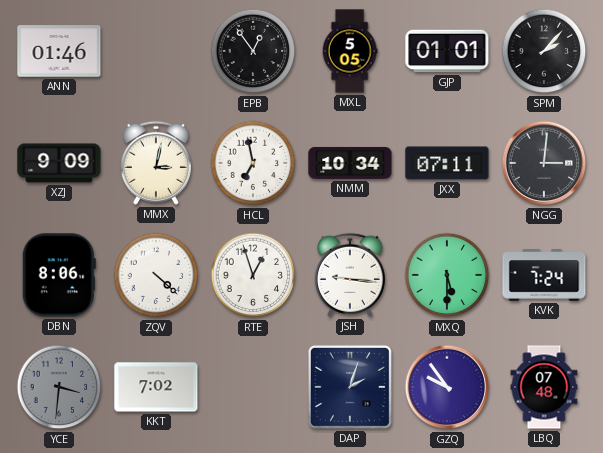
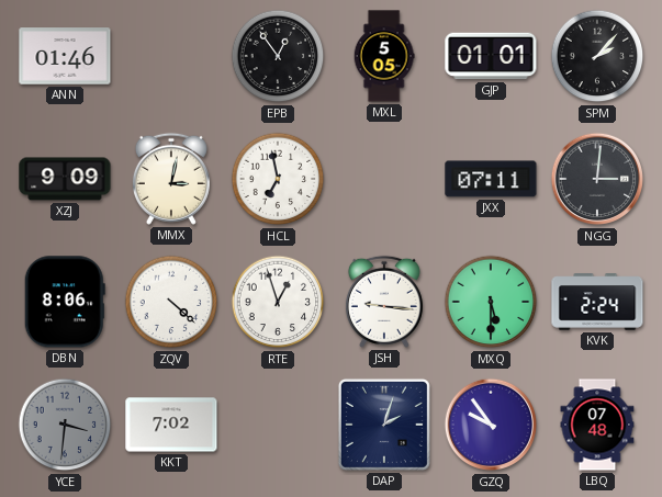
NMM: 10:34 -> none
KVK: 7:24 -> 2:24
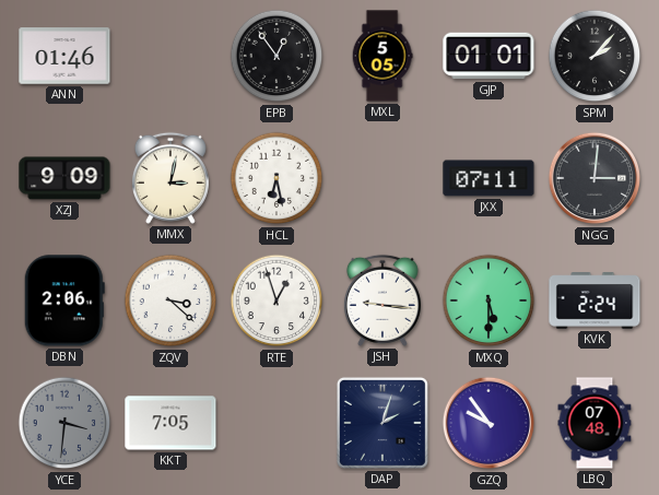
HCL: 6:58 -> 6:28
DBN: 8:06 -> 2:06
ZQV: 4:22 -> 3:22
KKT: 7:02 -> 7:05
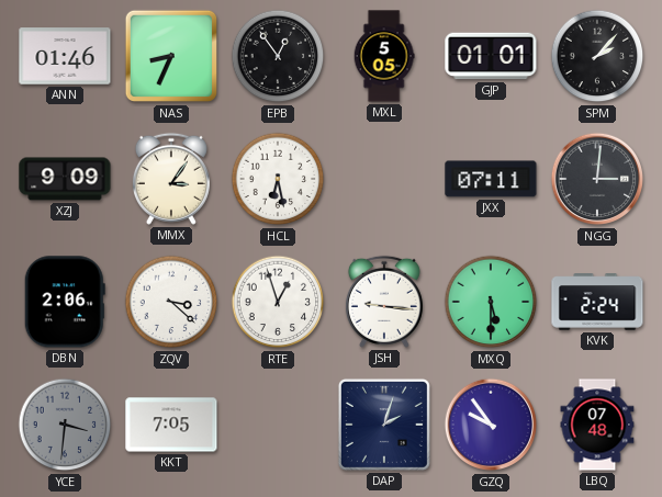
NAS: none -> 8:34
MMX: 3:02 -> 3:06
